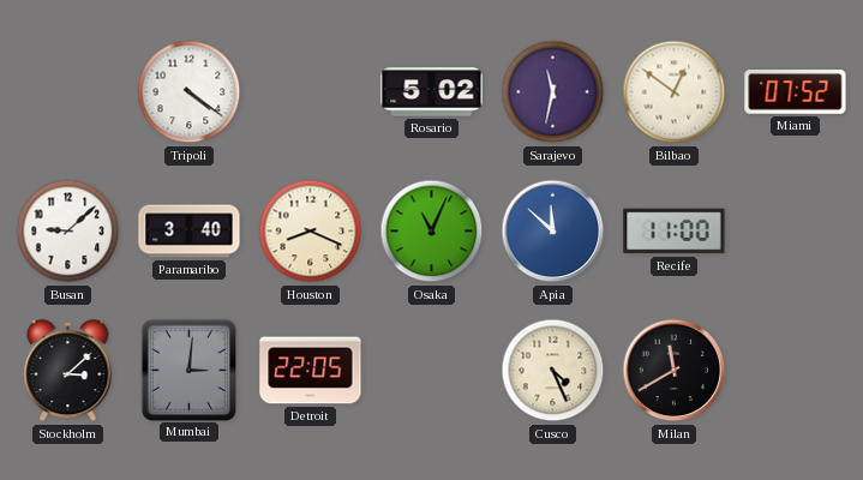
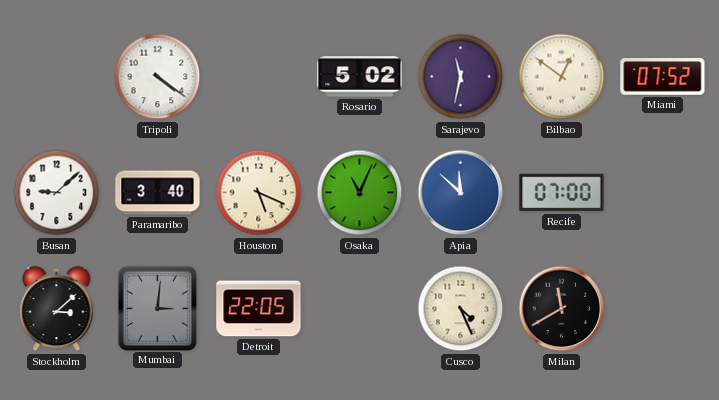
Houston: 8:19 -> 5:19
Recife: 11:00 -> 07:00
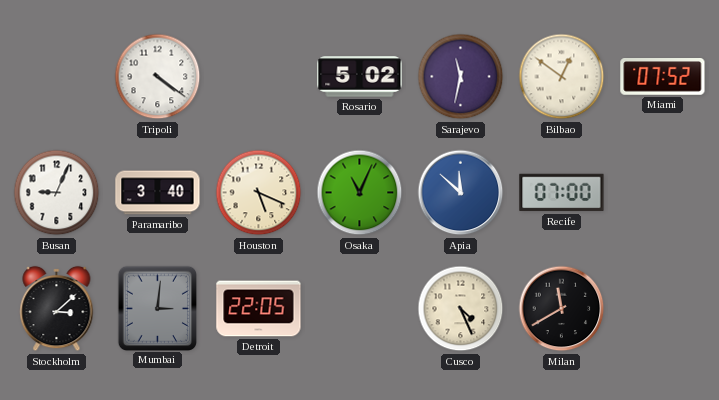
Busan: 9:08 -> 9:04
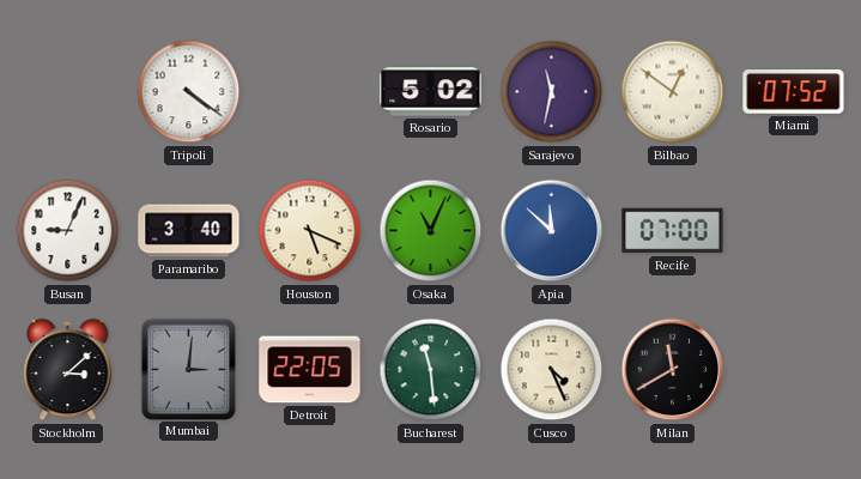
Bucharest: none -> 11:29
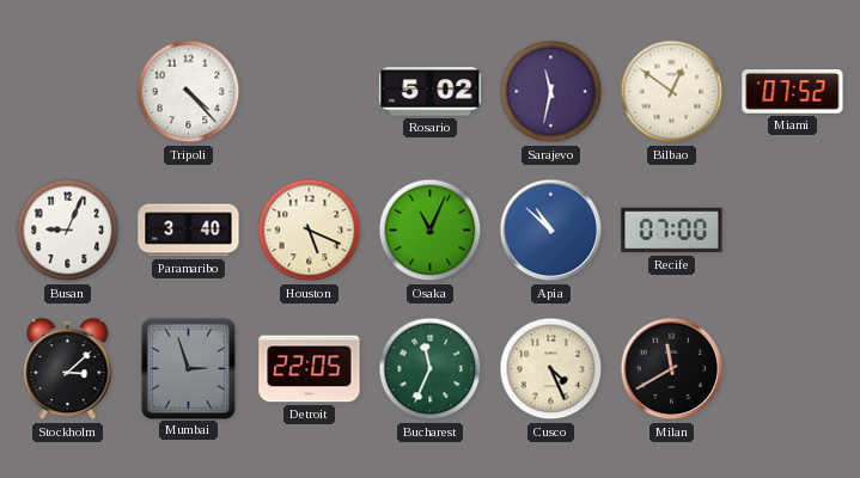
Tripoli: 4:21 -> 4:23
Apia: 11:52 -> 10:52
Mumbai: 3:01 -> 2:57
Bucharest: 11:29 -> 11:34
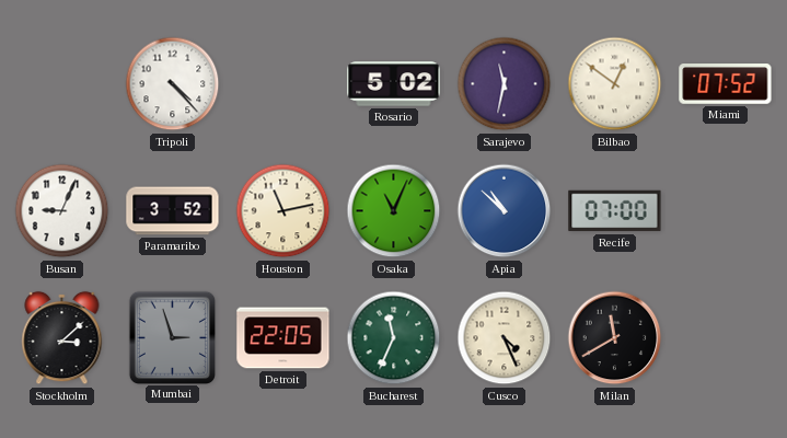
Paramaribo: 3:40 -> 3:52
Houston: 5:19 -> 11:13
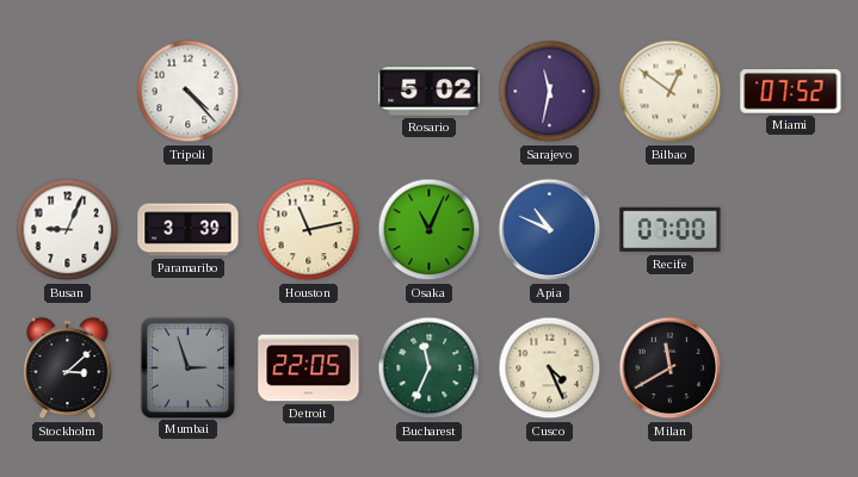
Paramaribo: 3:52 -> 3:39
Apia: 10:52 -> 10:49
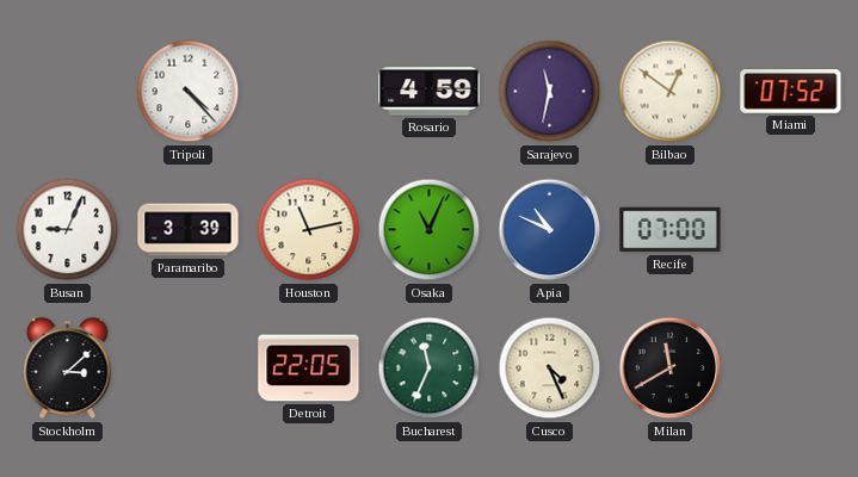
Rosario: 5:02 -> 4:59
Mumbai: 2:57 -> none
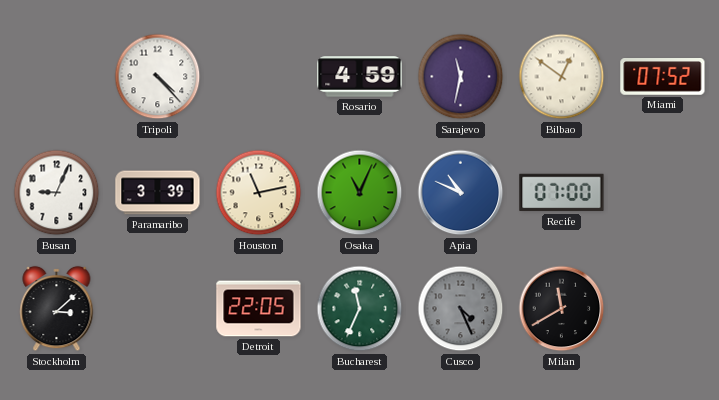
Cusco dial: cream -> grey
